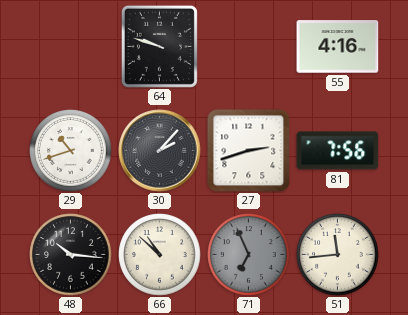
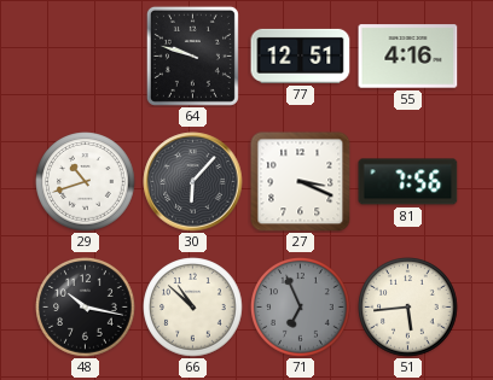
77: none -> 12:51
30: 2:07 -> 6:07
27: 2:42 -> 3:19
48: 10:16 -> 10:17
51: 11:44 -> 5:44
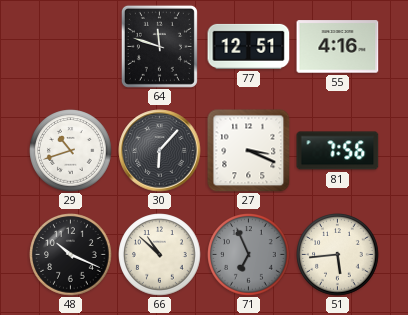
64: 9:48 -> 11:48
48: 10:17 -> 10:19
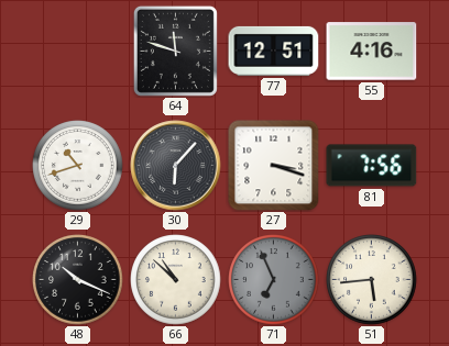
27: 3:19 -> 3:18
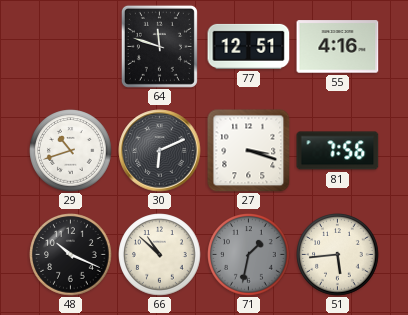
30: 6:07 -> 6:11
71: 6:56 -> 1:32
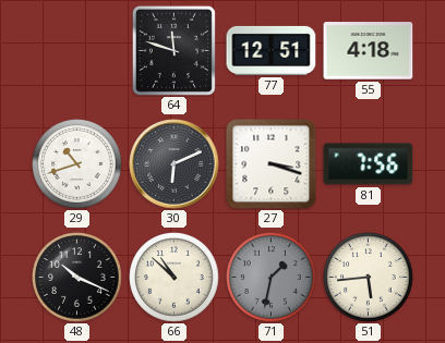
55: 4:16 -> 4:18
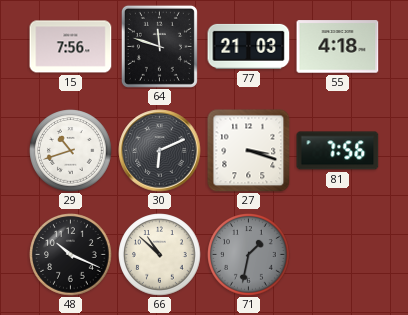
15: none -> 7:56
77: 12:51 -> 21:03
51: 5:44 -> none
